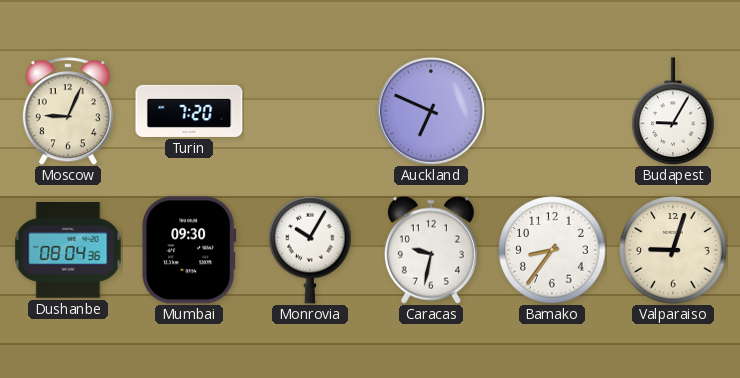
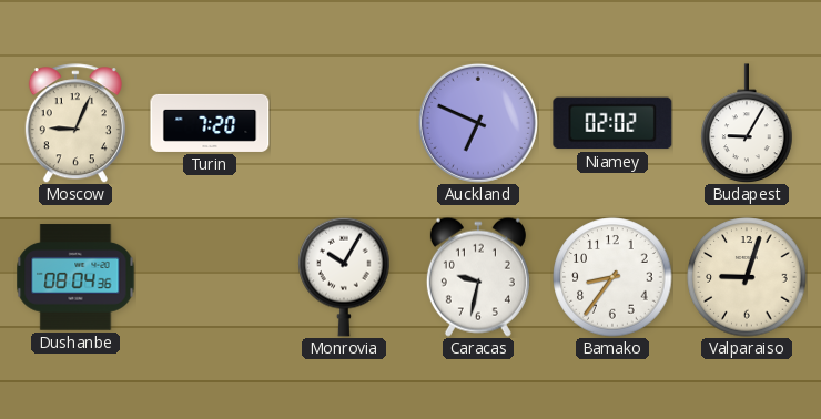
Niamey: none -> 02:02
Mumbai: 09:30 -> none
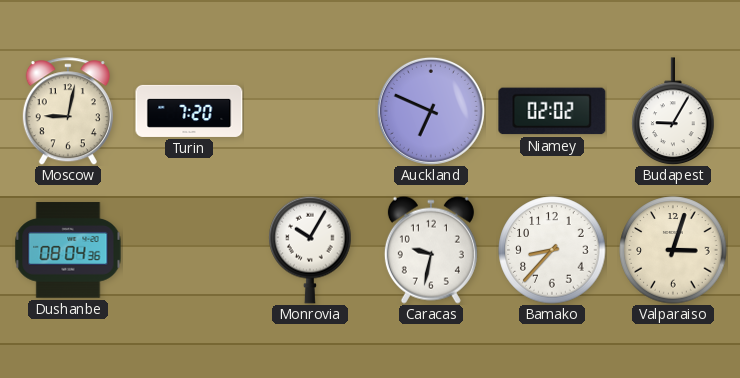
Moscow: 9:04 -> 9:02
Bamako: 8:36 -> 8:37
Valparaiso: 9:03 -> 3:03
